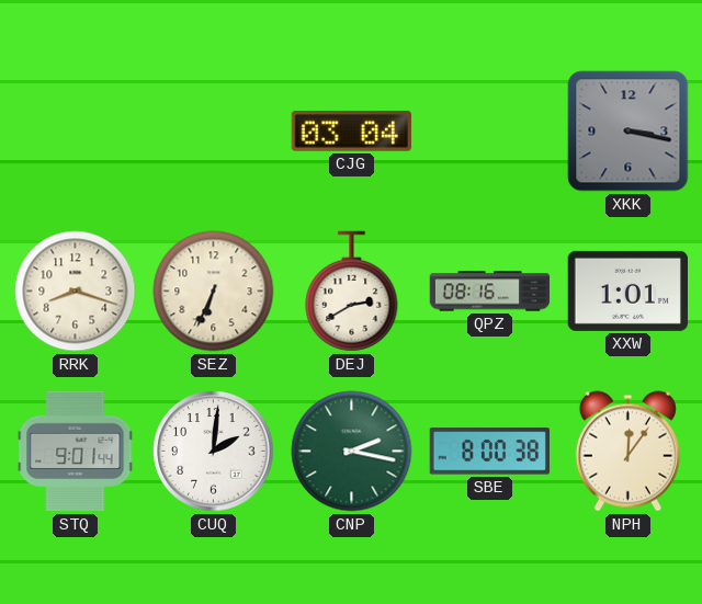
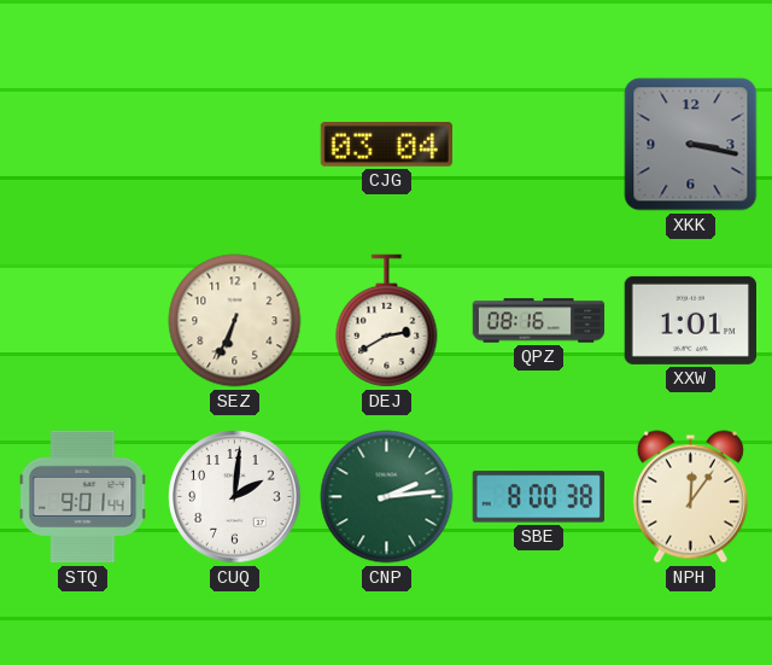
RRK: 8:18 -> none
CNP: 2:17 -> 2:14
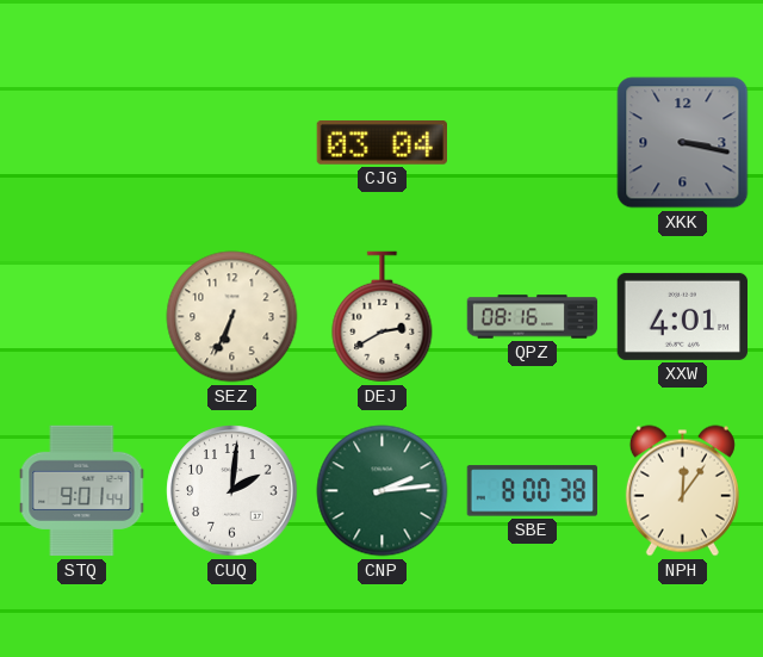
XXW: 1:01 -> 4:01
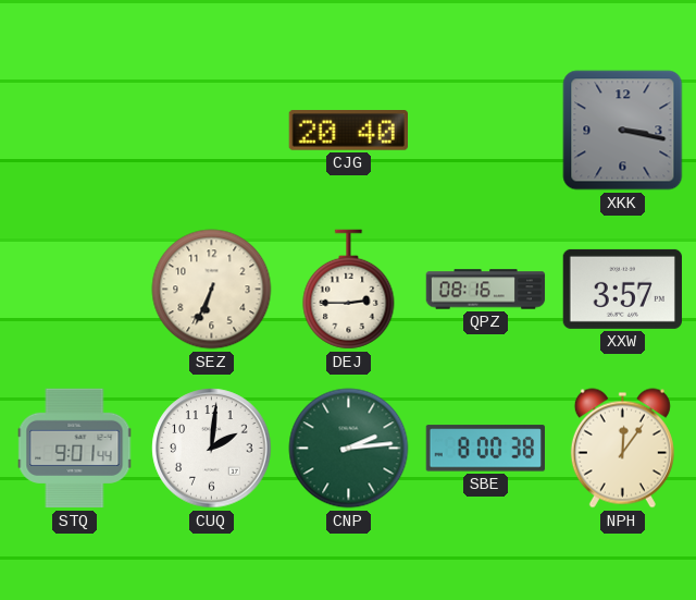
CJG: 03:04 -> 20:40
DEJ: 2:40 -> 2:45
XXW: 4:01 -> 3:57
